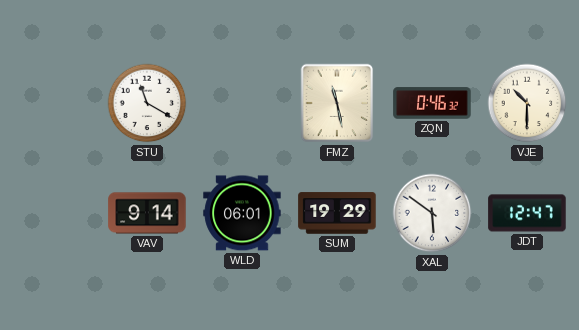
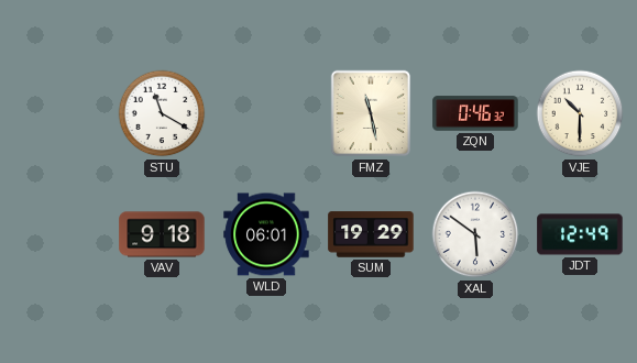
VAV: 9:14 -> 9:18
JDT: 12:47 -> 12:49
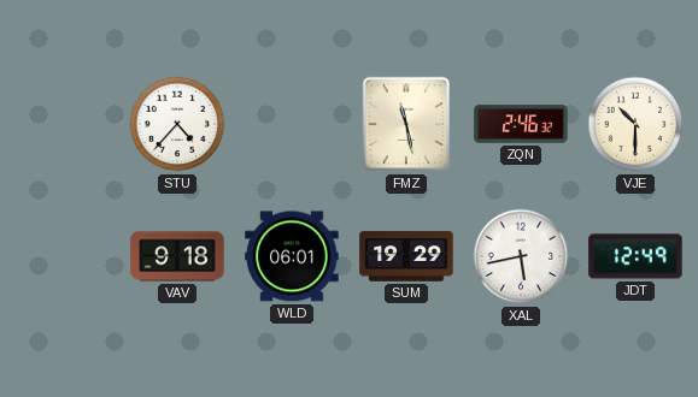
STU: 11:20 -> 4:37
ZQN: 0:46 -> 2:46
XAL: 5:51 -> 5:43
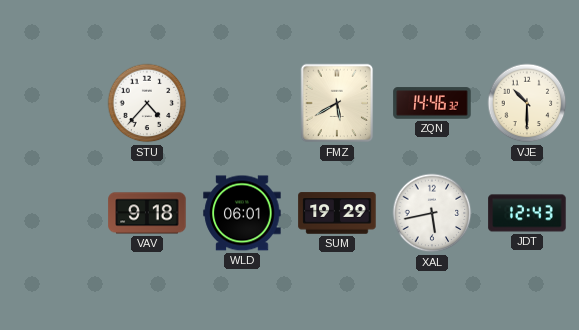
FMZ: 11:28 -> 5:40
ZQN: 2:46 -> 14:46
JDT: 12:49 -> 12:43
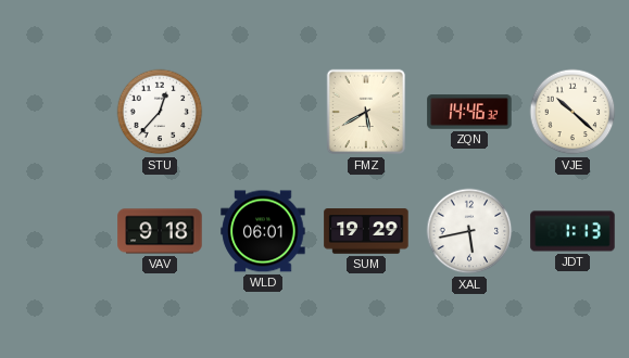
STU: 4:37 -> 12:37
VJE: 10:30 -> 10:22
JDT: 12:43 -> 1:13
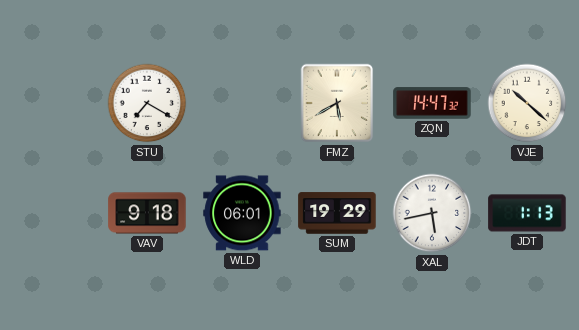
STU: 12:37 -> 7:20
ZQN: 14:46 -> 14:47
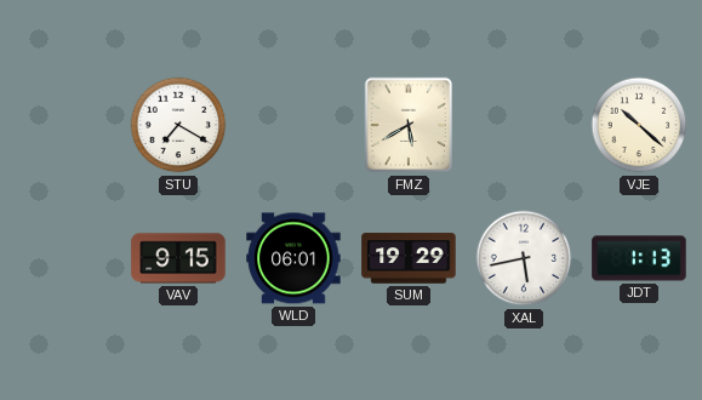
ZQN: 14:47 -> none
VAV: 9:18 -> 9:15
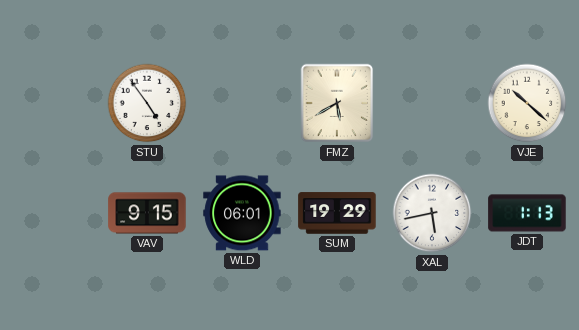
STU: 7:20 -> 4:54
